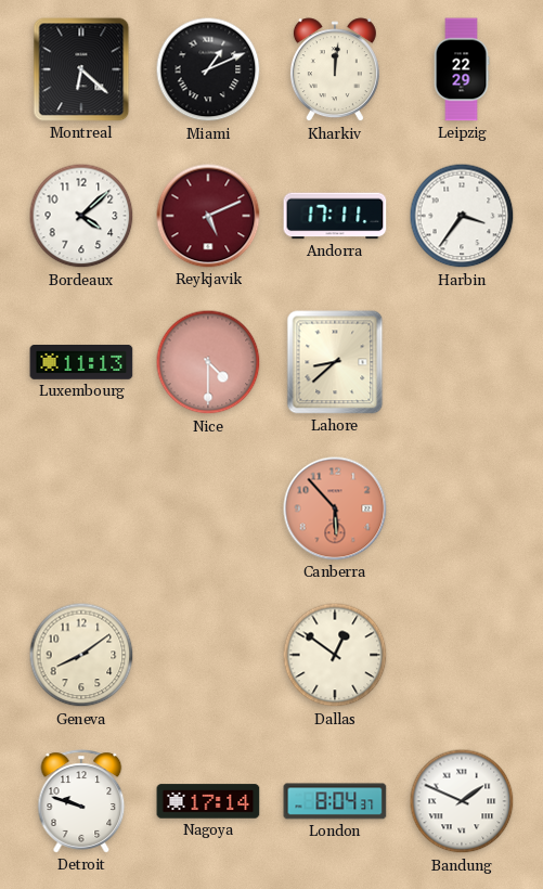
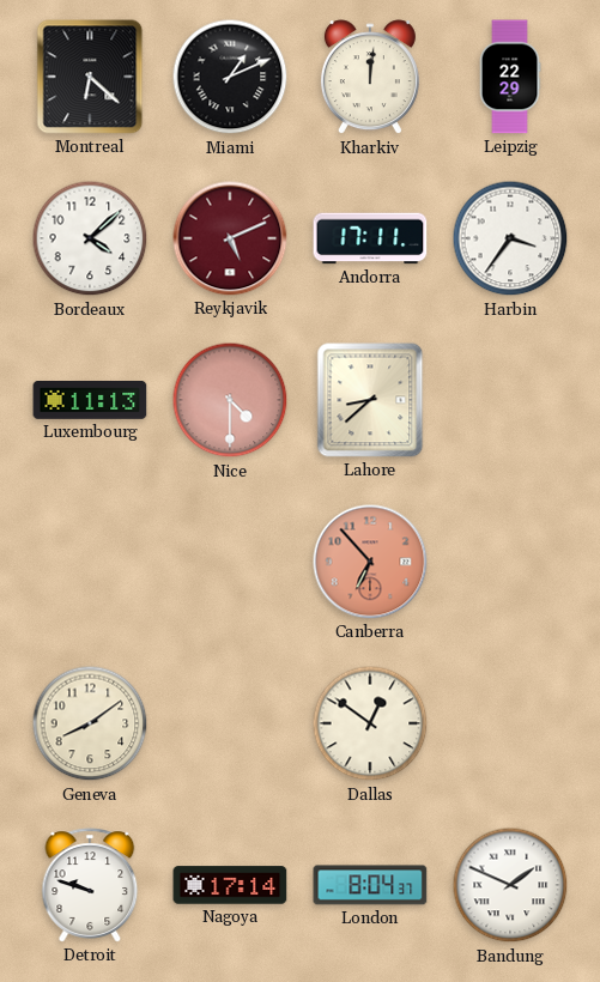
Canberra: 5:53 -> 6:53
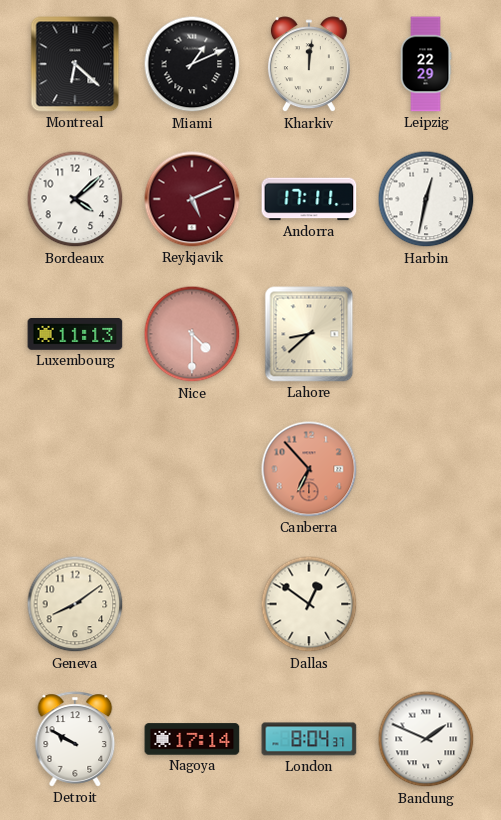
Harbin: 3:36 -> 12:32
Detroit: 9:48 -> 9:50
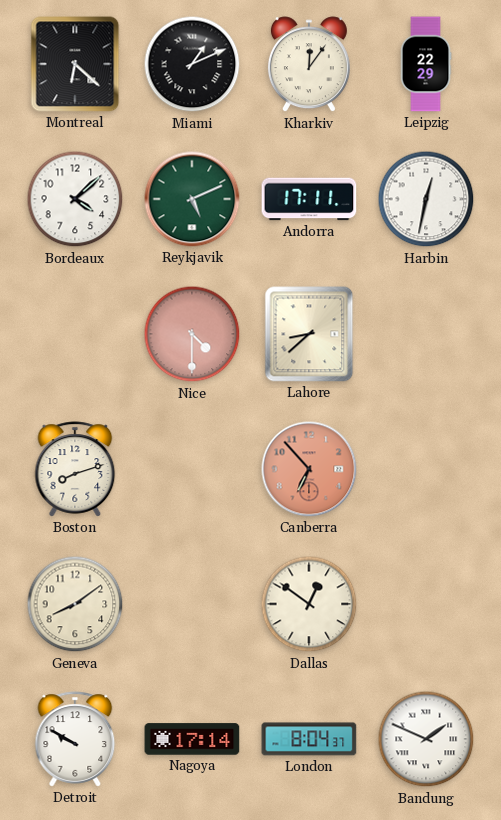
Kharkiv: 12:01 -> 12:06
Reykjavik dial: burgundy -> green
Luxembourg: 11:13 -> none
Boston: none -> 8:12
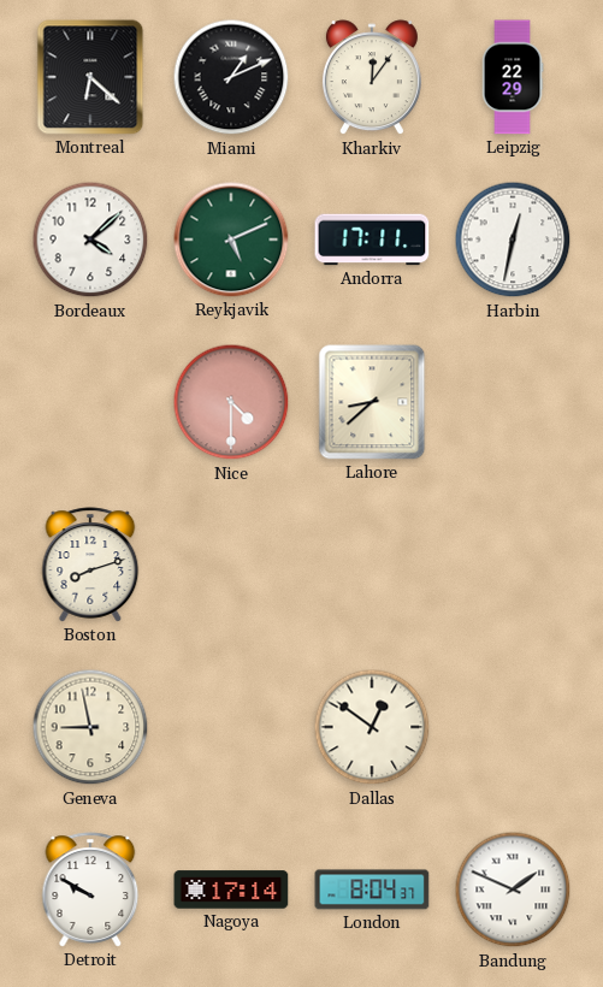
Canberra: 6:53 -> none
Geneva: 8:09 -> 8:58
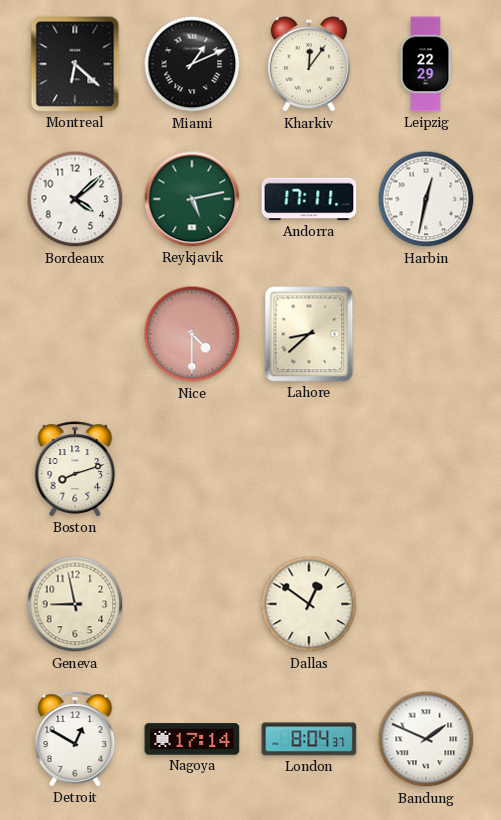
Reykjavik: 5:11 -> 5:13
Detroit: 9:50 -> 12:50
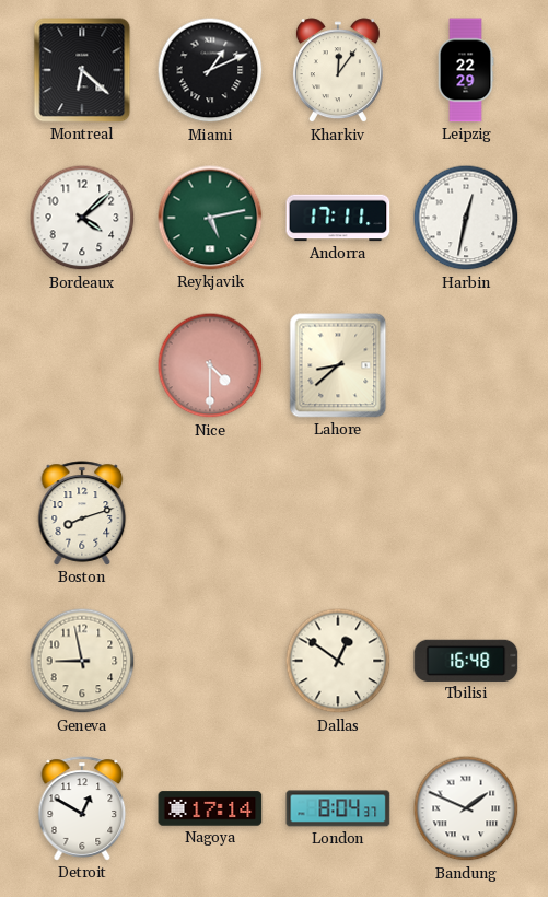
Tbilisi: none -> 16:48
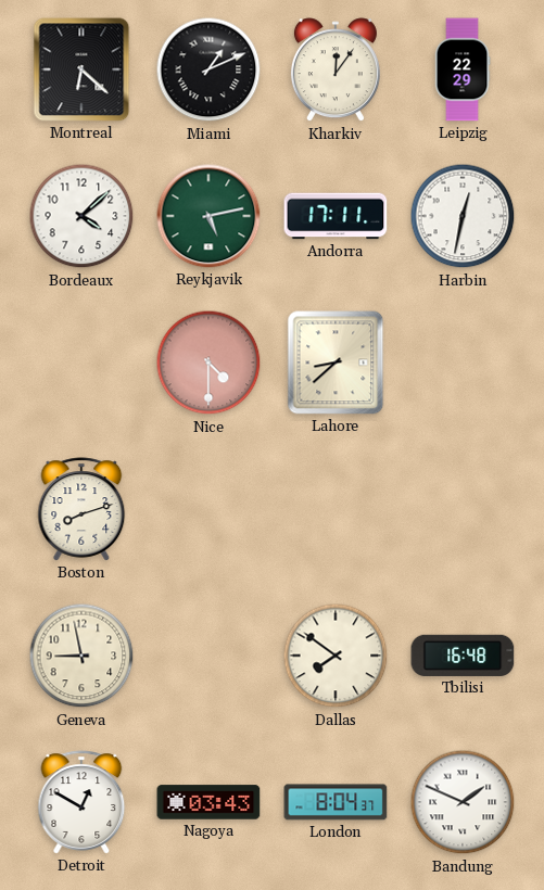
Dallas: 12:51 -> 7:51
Nagoya: 17:14 -> 03:43
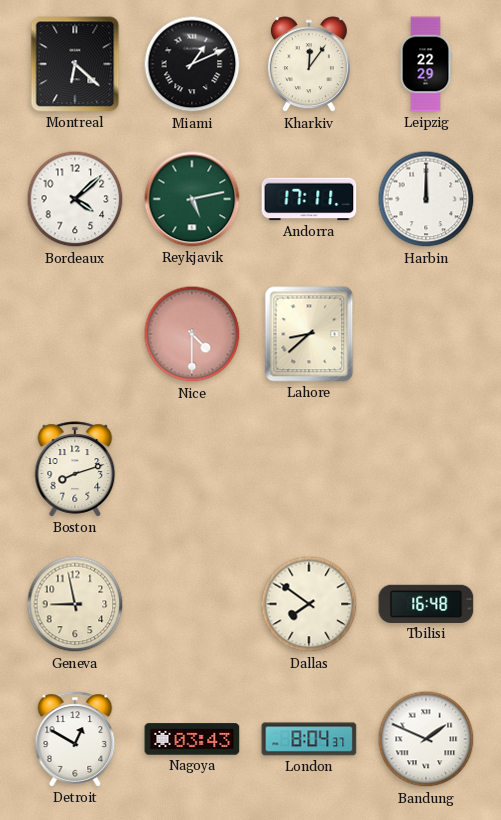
Harbin: 12:32 -> 12:00
